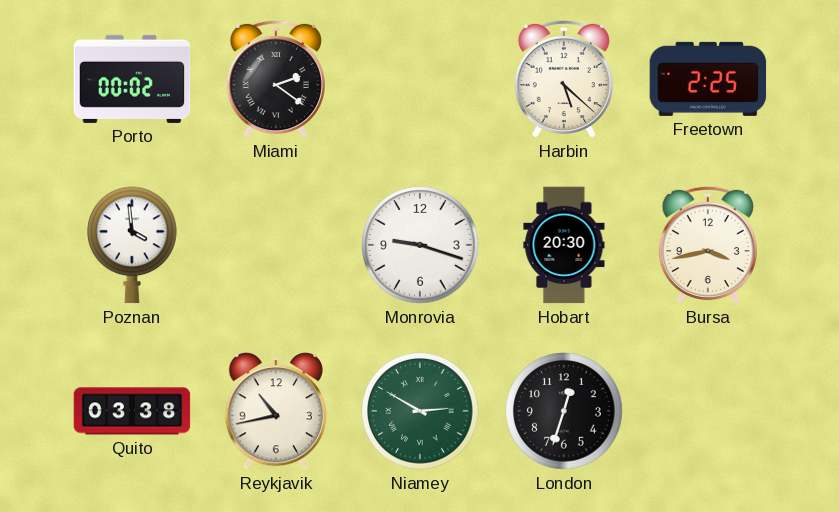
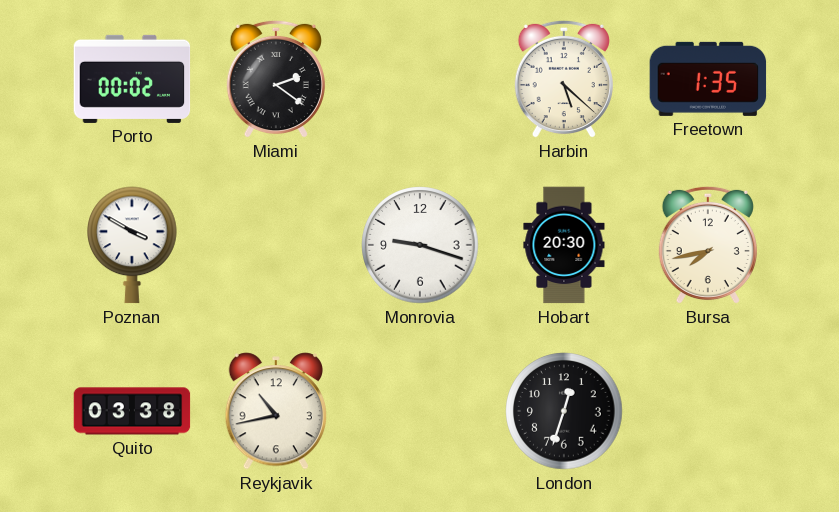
Freetown: 2:25 -> 1:35
Poznan: 3:59 -> 3:50
Bursa: 3:43 -> 7:43
Niamey: 2:50 -> none
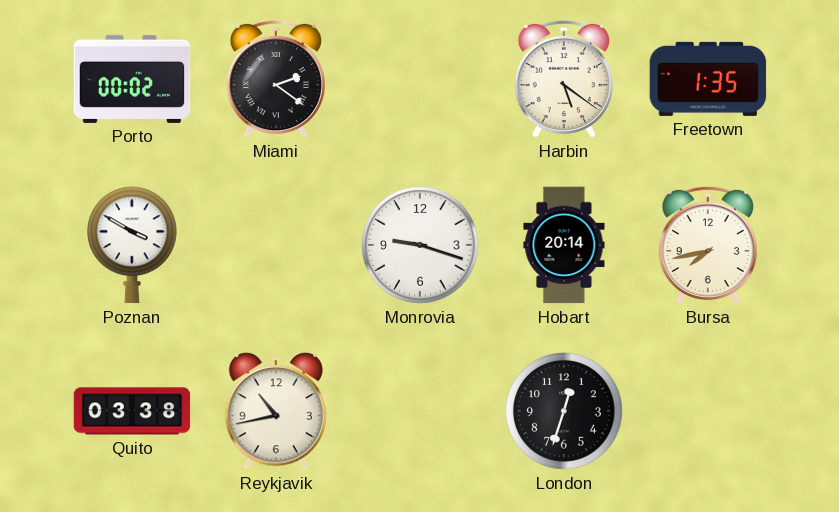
Harbin: 5:22 -> 5:21
Hobart: 20:30 -> 20:14
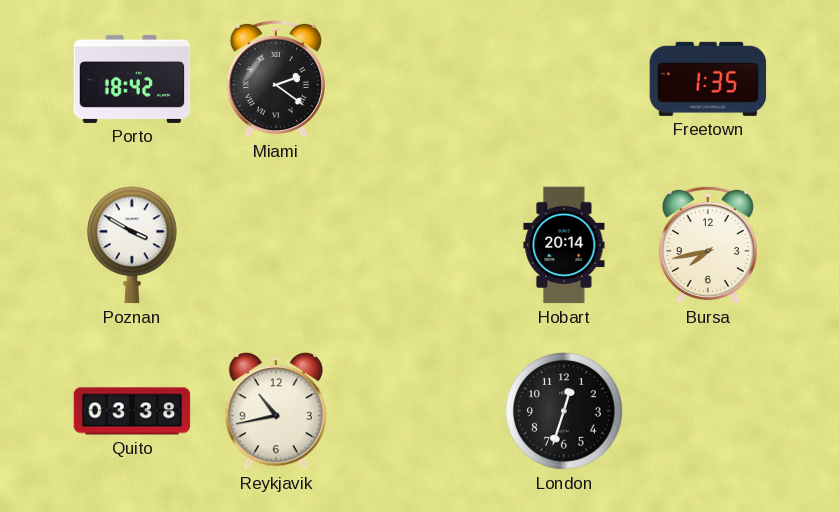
Porto: 00:02 -> 18:42
Harbin: 5:21 -> none
Monrovia: 9:18 -> none
